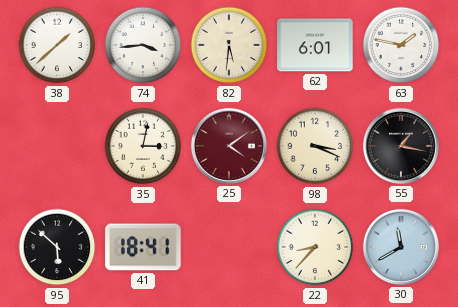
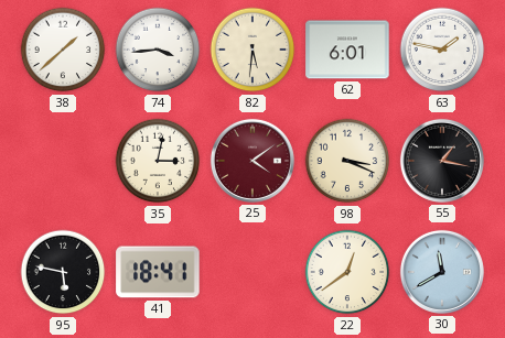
95: 5:52 -> 5:47
22: 8:37 -> 12:39
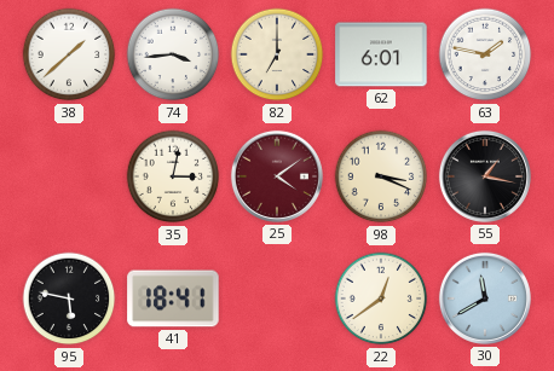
82: 5:31 -> 7:00
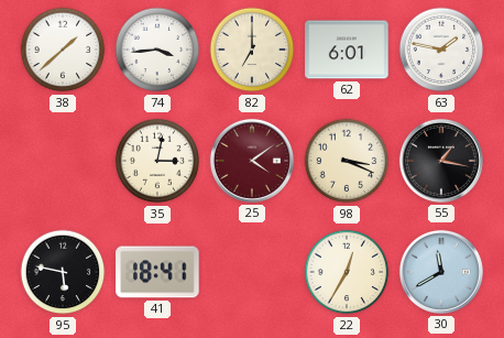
22: 12:39 -> 12:35
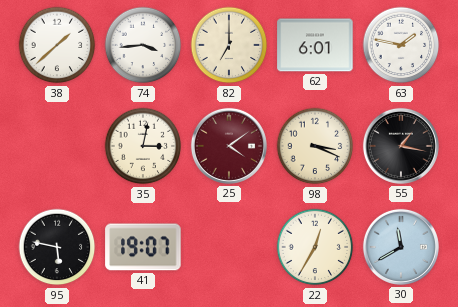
41: 18:41 -> 19:07
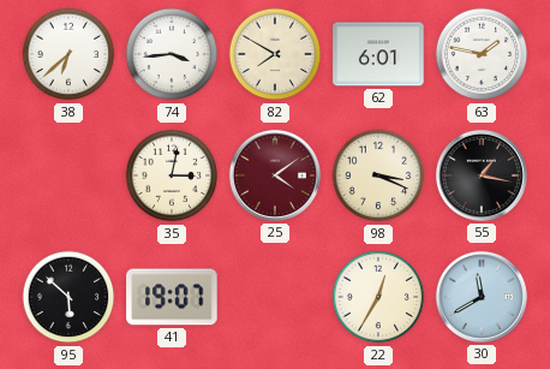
38: 1:38 -> 6:38
82: 7:00 -> 7:50
95: 5:47 -> 5:52
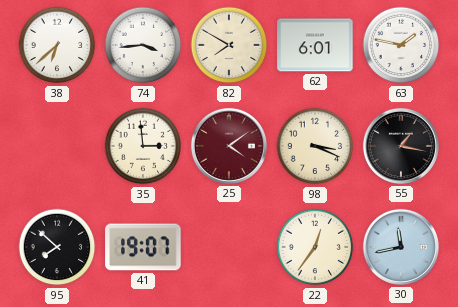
35: 3:02 -> 2:59
95: 5:52 -> 7:52
22: 12:35 -> 12:36
30: 11:40 -> 11:43
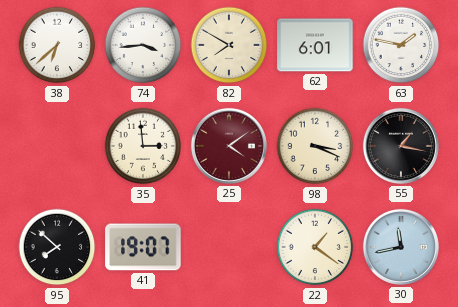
22: 12:36 -> 1:21
